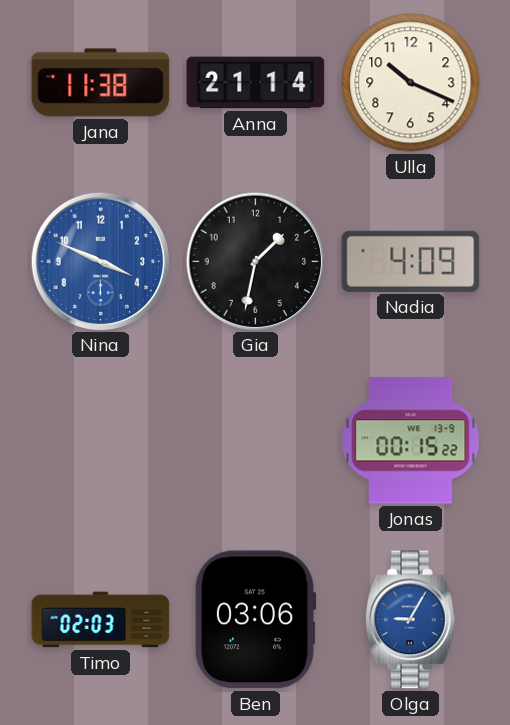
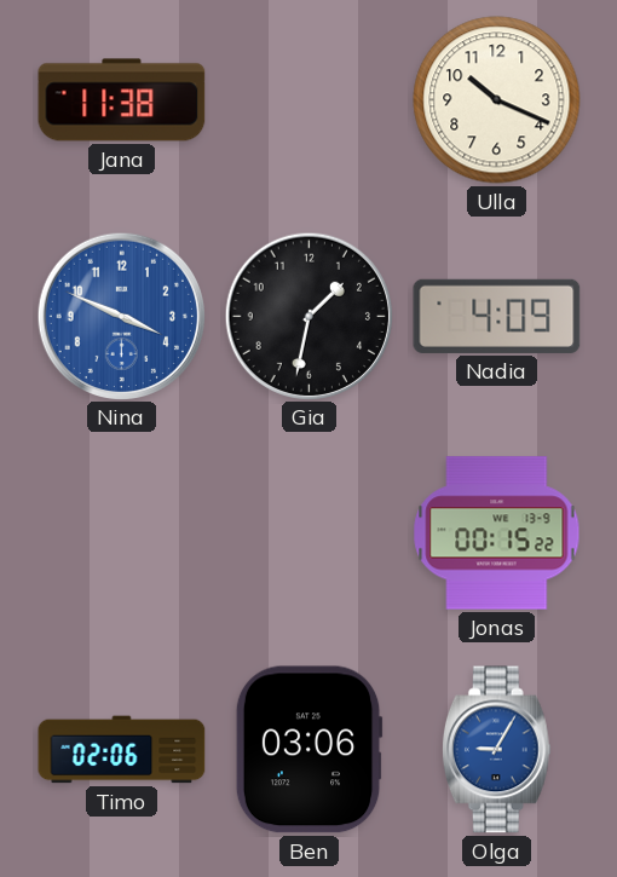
Anna: 21:14 -> none
Timo: 02:03 -> 02:06
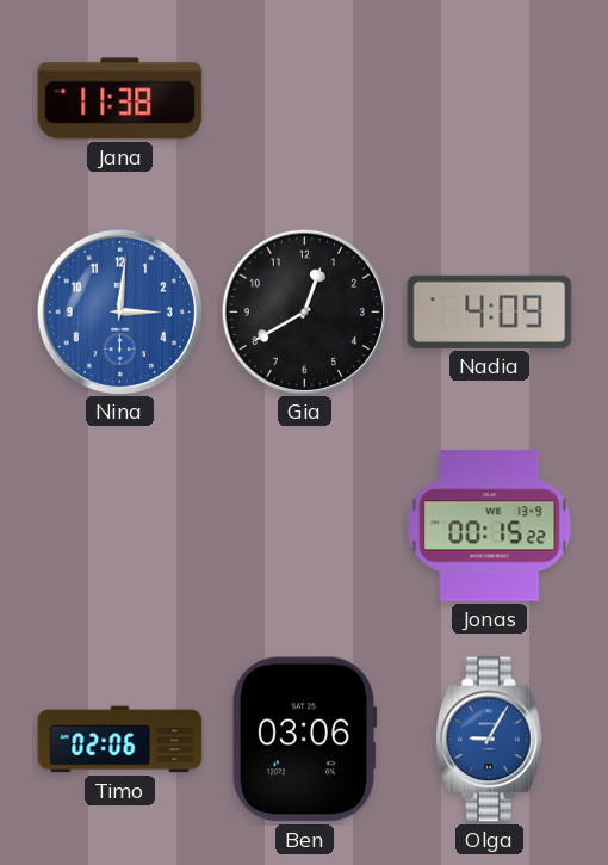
Ulla: 10:19 -> none
Nina: 3:49 -> 3:01
Gia: 1:32 -> 12:40
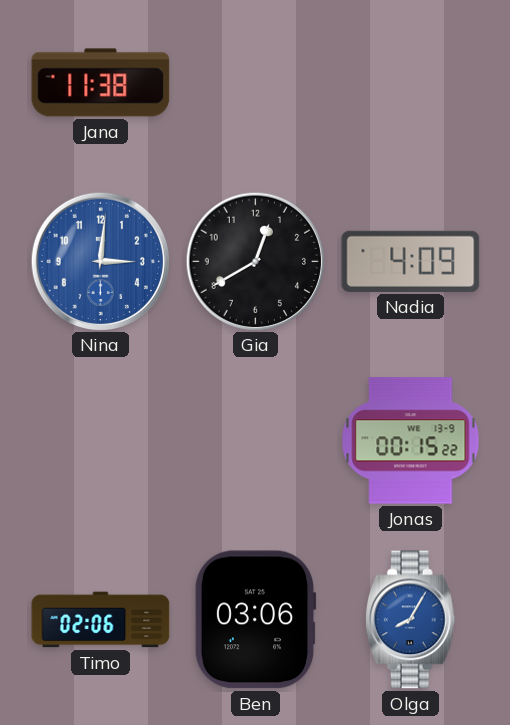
Olga: 9:05 -> 8:05
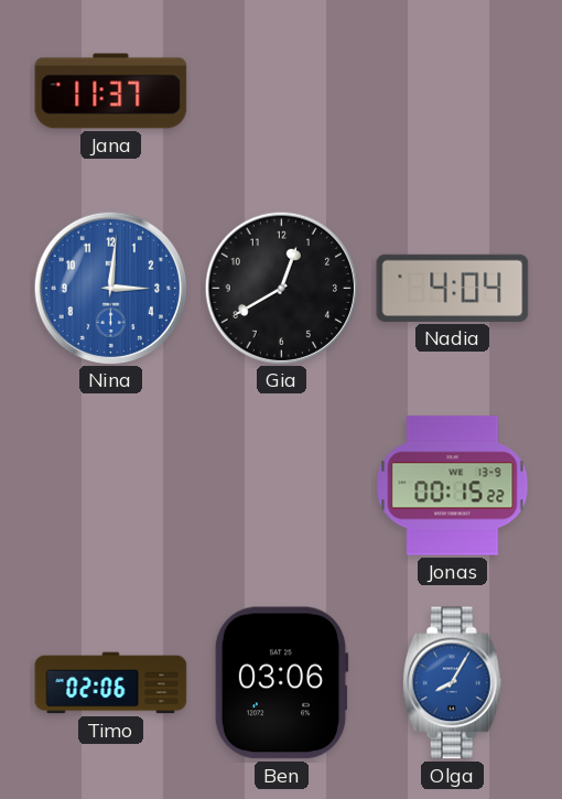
Jana: 11:38 -> 11:37
Nadia: 4:09 -> 4:04
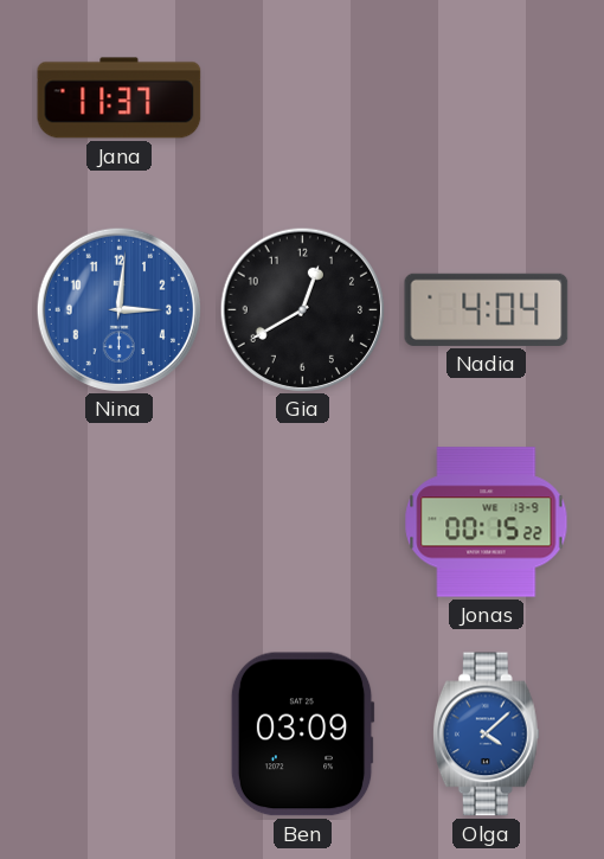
Timo: 02:06 -> none
Ben: 03:06 -> 03:09
Olga: 8:05 -> 4:08
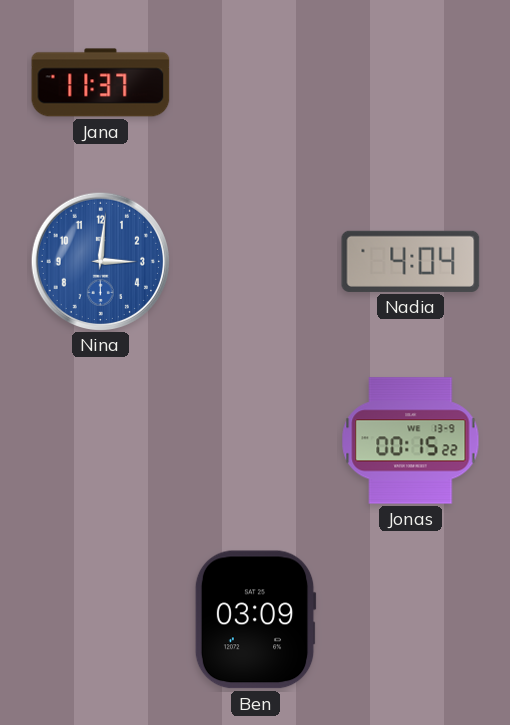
Gia: 12:40 -> none
Olga: 4:08 -> none
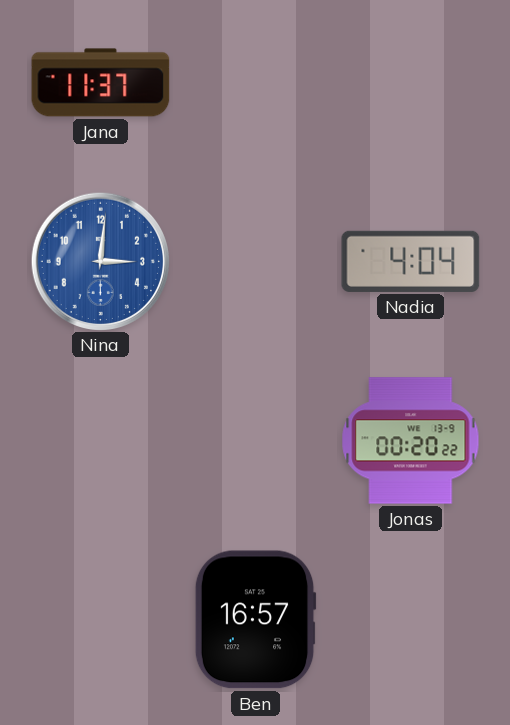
Jonas: 00:15 -> 00:20
Ben: 03:09 -> 16:57
